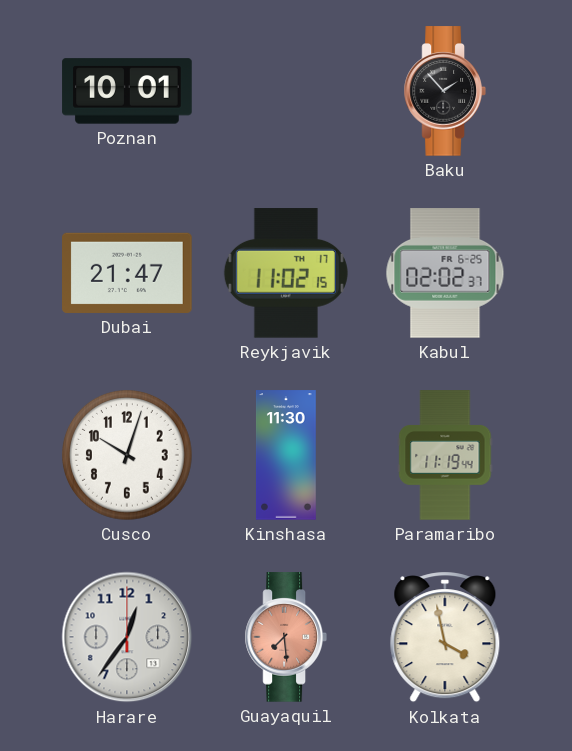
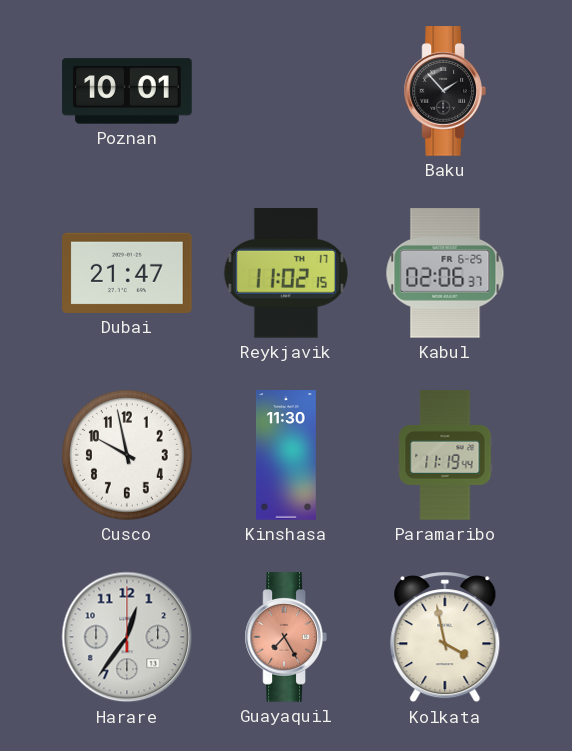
Kabul: 02:02 -> 02:06
Cusco: 10:03 -> 9:58
Guayaquil: 7:29 -> 7:25
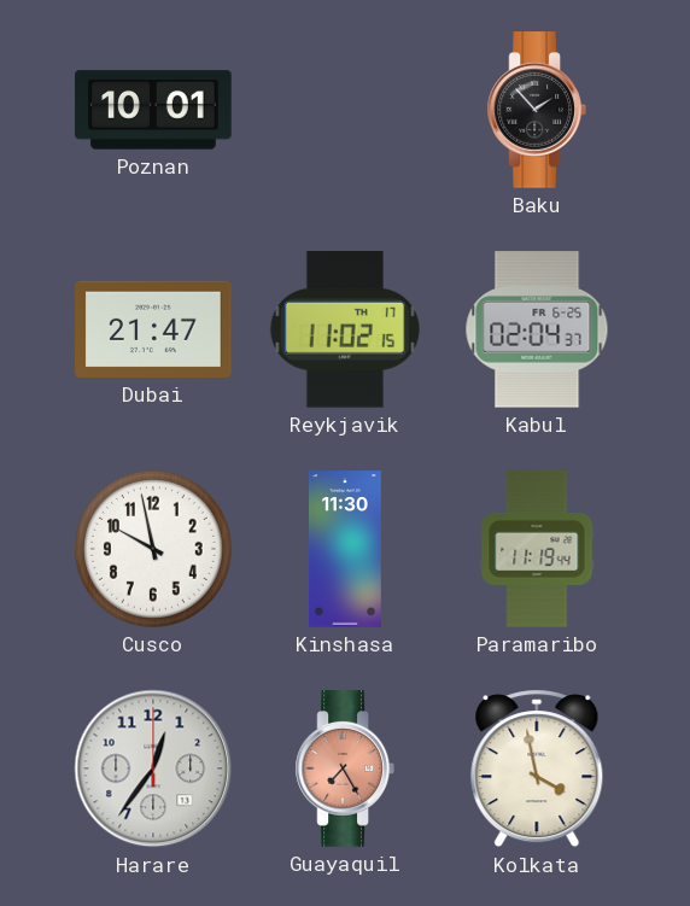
Kabul: 02:06 -> 02:04
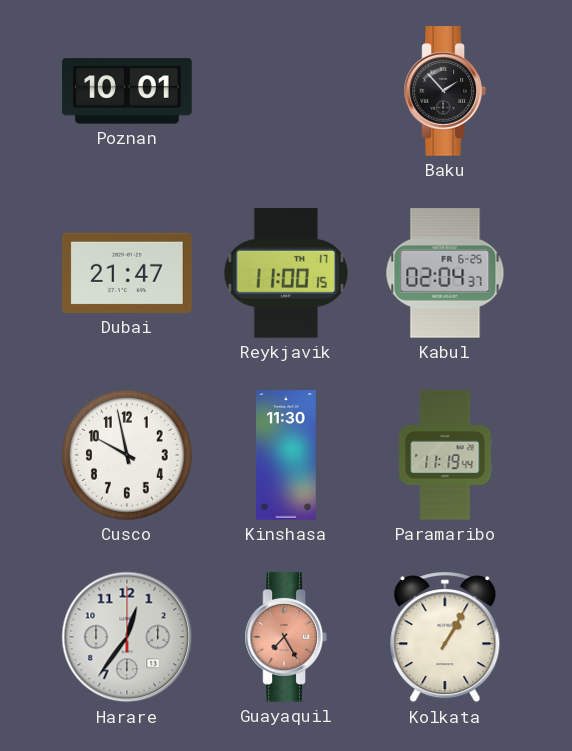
Reykjavik: 11:02 -> 11:00
Kolkata: 3:58 -> 1:05
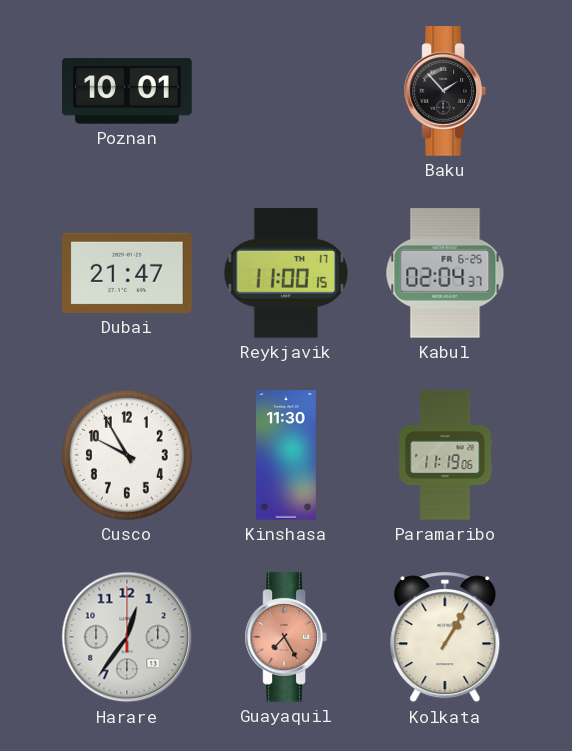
Cusco: 9:58 -> 9:55
Paramaribo: 11:19:44 -> 11:19:06
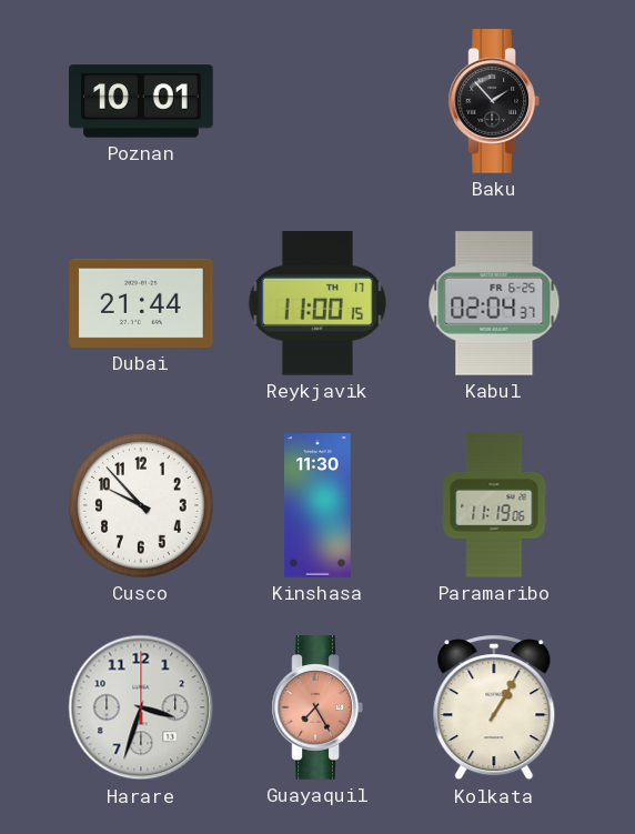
Dubai: 21:47 -> 21:44
Cusco: 9:55 -> 9:53
Harare: 12:36 -> 3:33
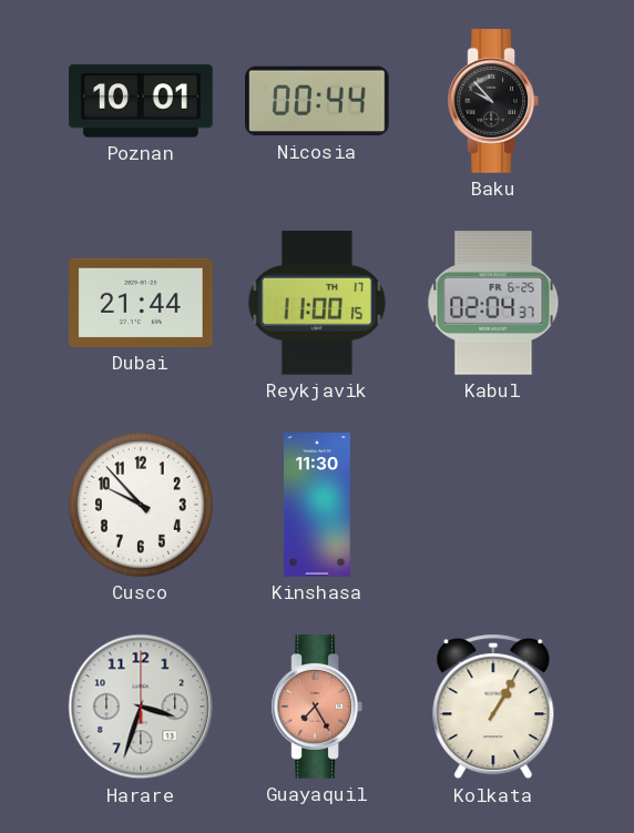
Nicosia: none -> 00:44
Baku: 1:53 -> 9:53
Paramaribo: 11:19 -> none
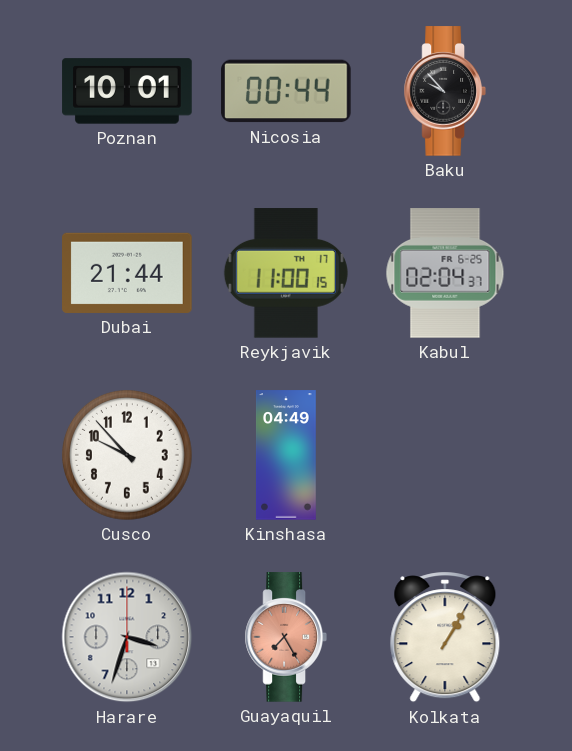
Kinshasa: 11:30 -> 04:49
